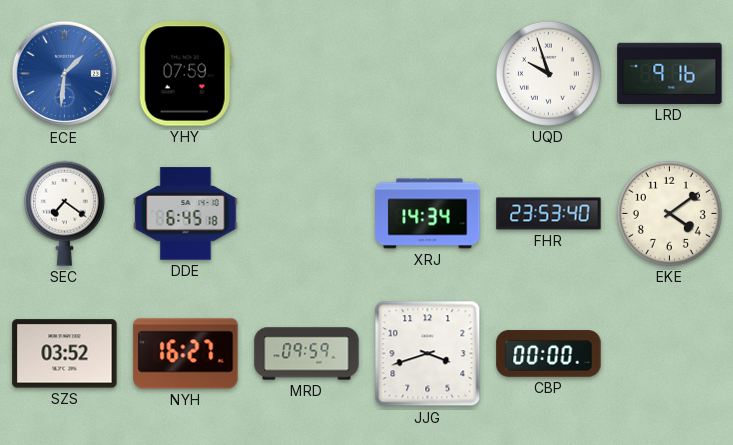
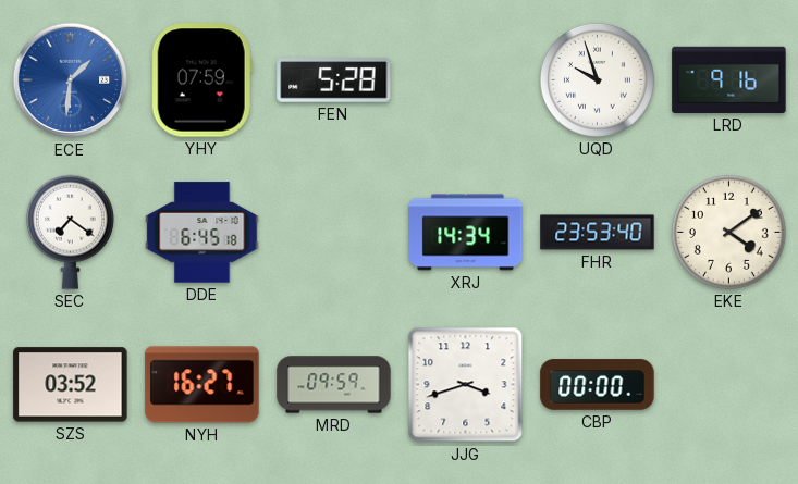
FEN: none -> 5:28
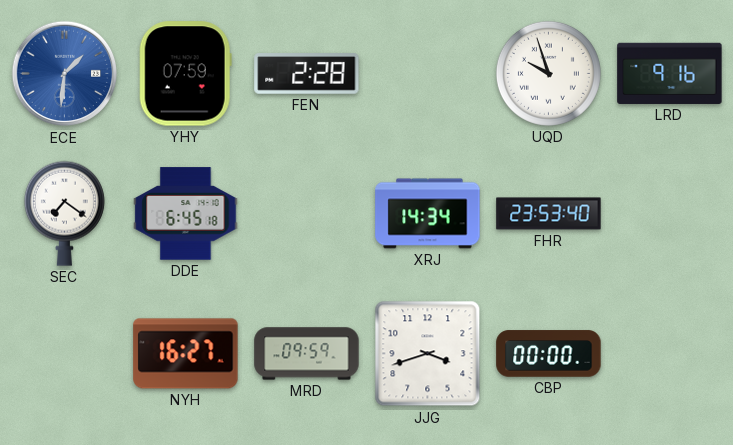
FEN: 5:28 -> 2:28
EKE: 4:09 -> none
SZS: 03:52 -> none
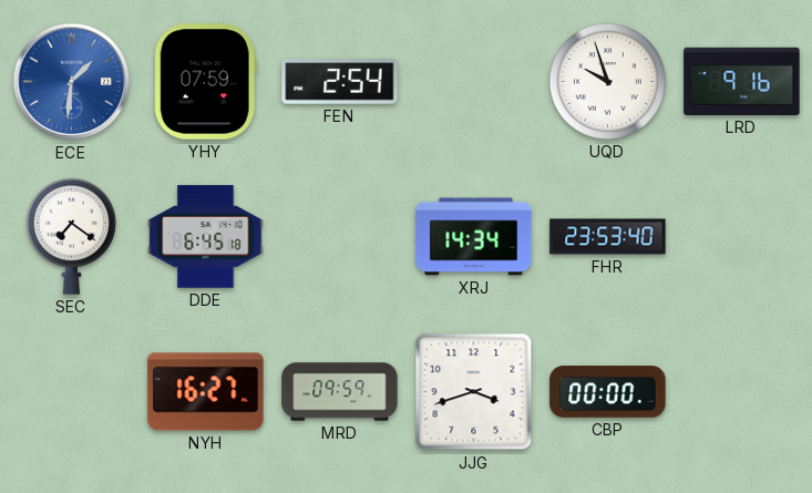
FEN: 2:28 -> 2:54
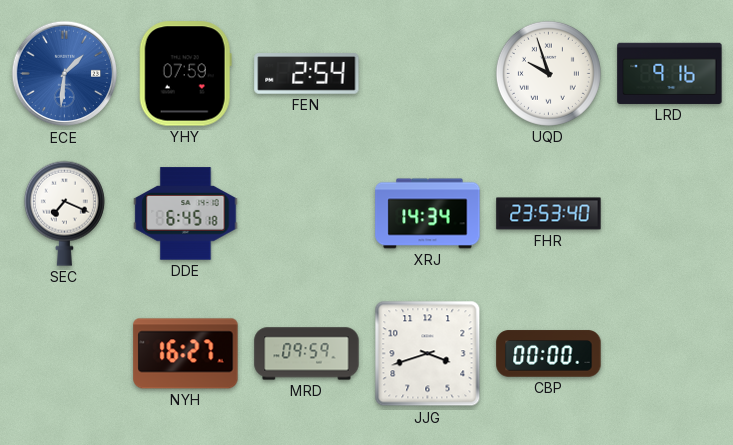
SEC: 7:21 -> 7:19
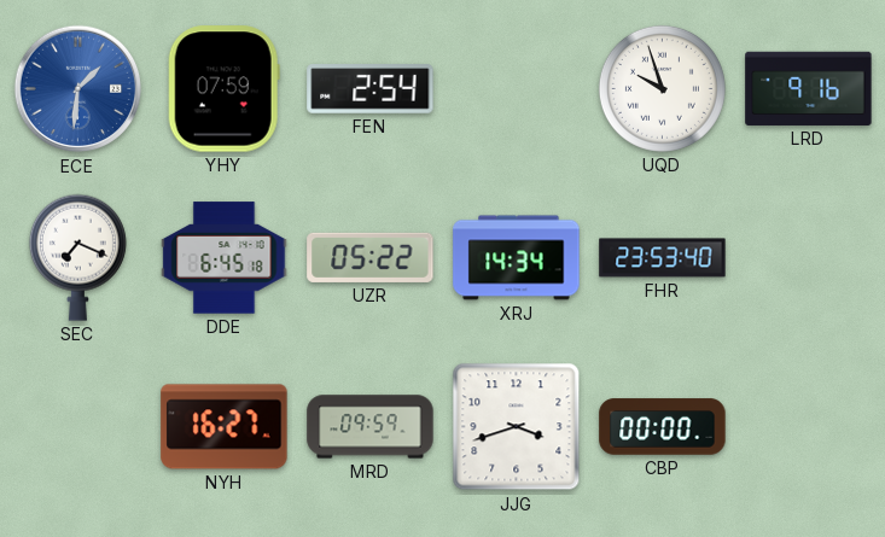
UZR: none -> 05:22
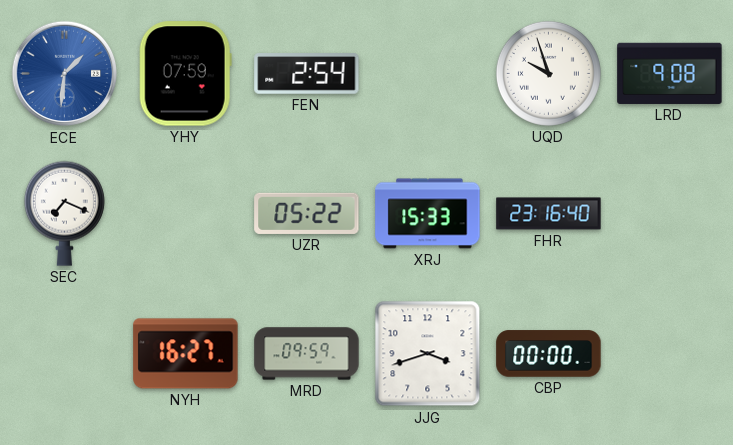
LRD: 9:16 -> 9:08
DDE: 6:45 -> none
XRJ: 14:34 -> 15:33
FHR: 23:53 -> 23:16
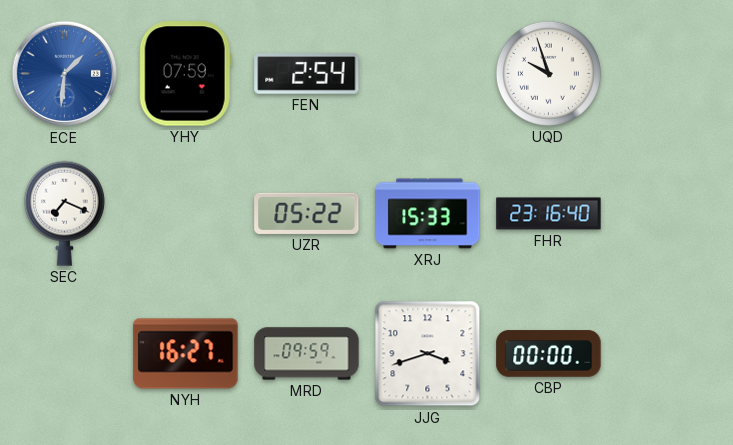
LRD: 9:08 -> none
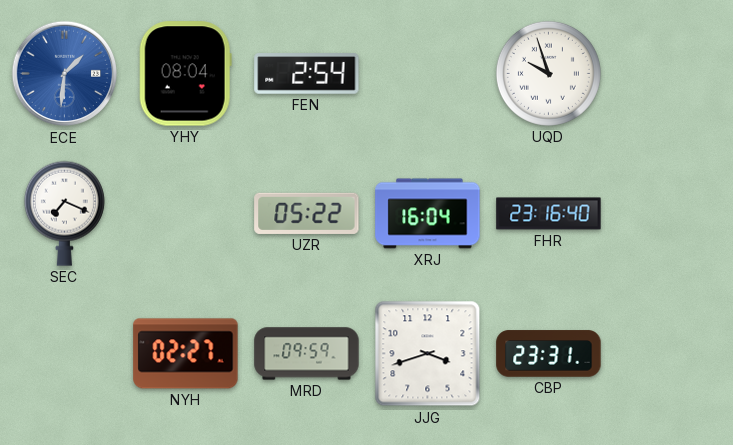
YHY: 07:59 -> 08:04
XRJ: 15:33 -> 16:04
NYH: 16:27 -> 02:27
CBP: 00:00 -> 23:31
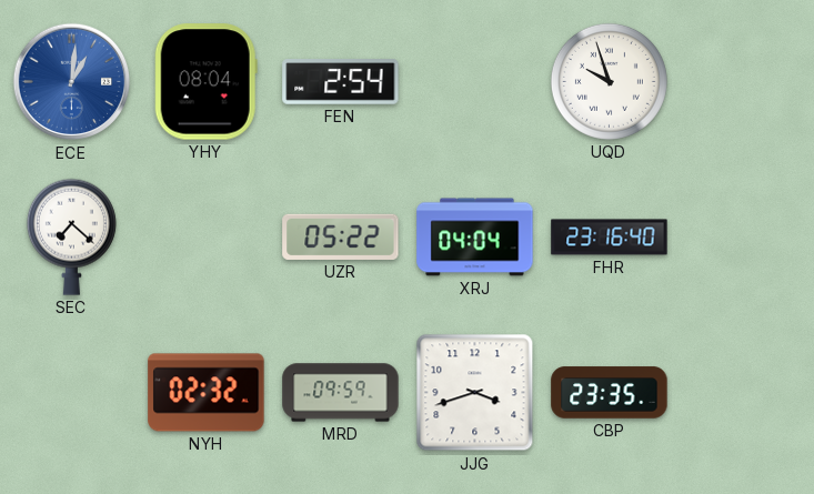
ECE: 1:31 -> 1:01
SEC: 7:19 -> 7:22
XRJ: 16:04 -> 04:04
NYH: 02:27 -> 02:32
CBP: 23:31 -> 23:35
